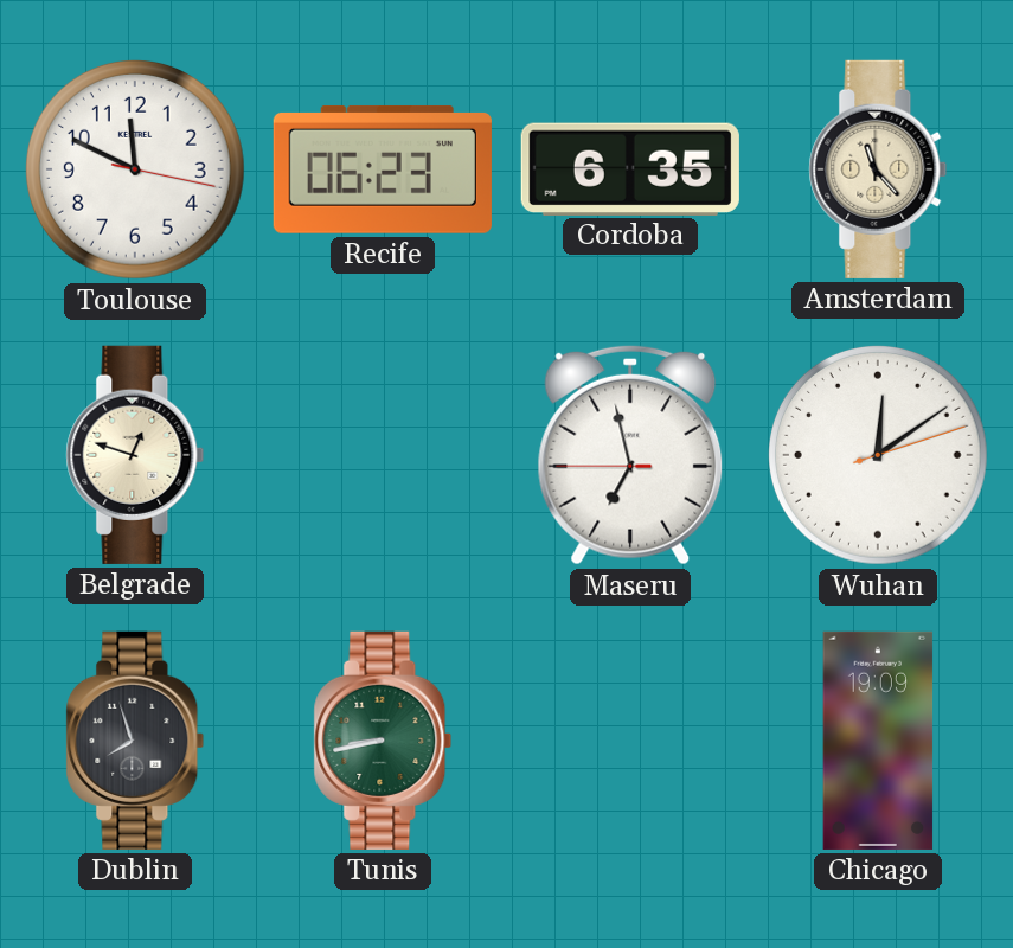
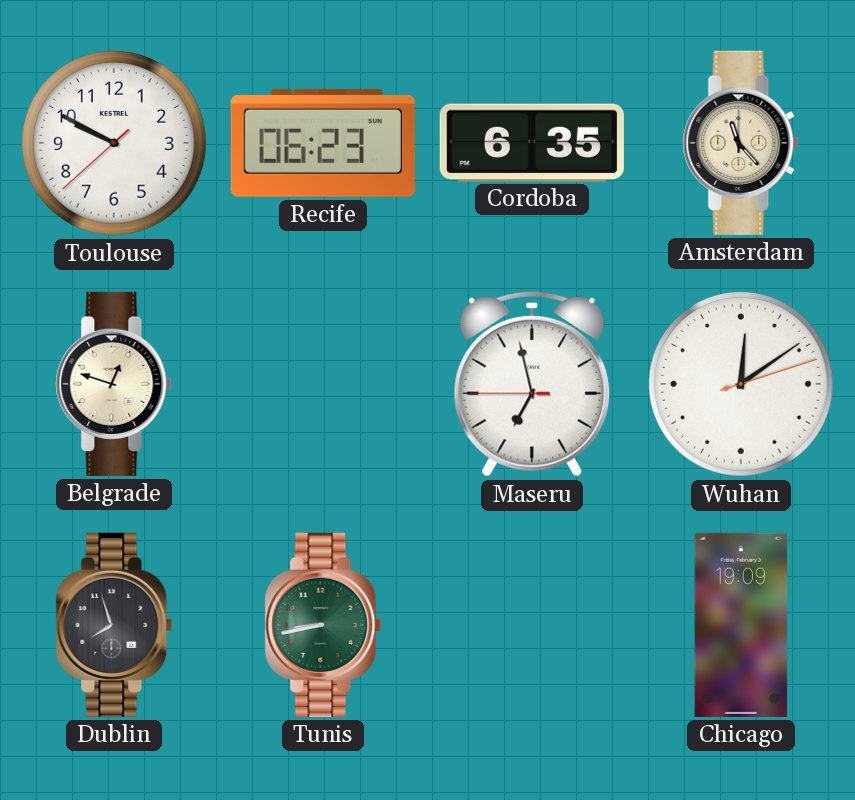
Toulouse: 11:49 -> 9:49
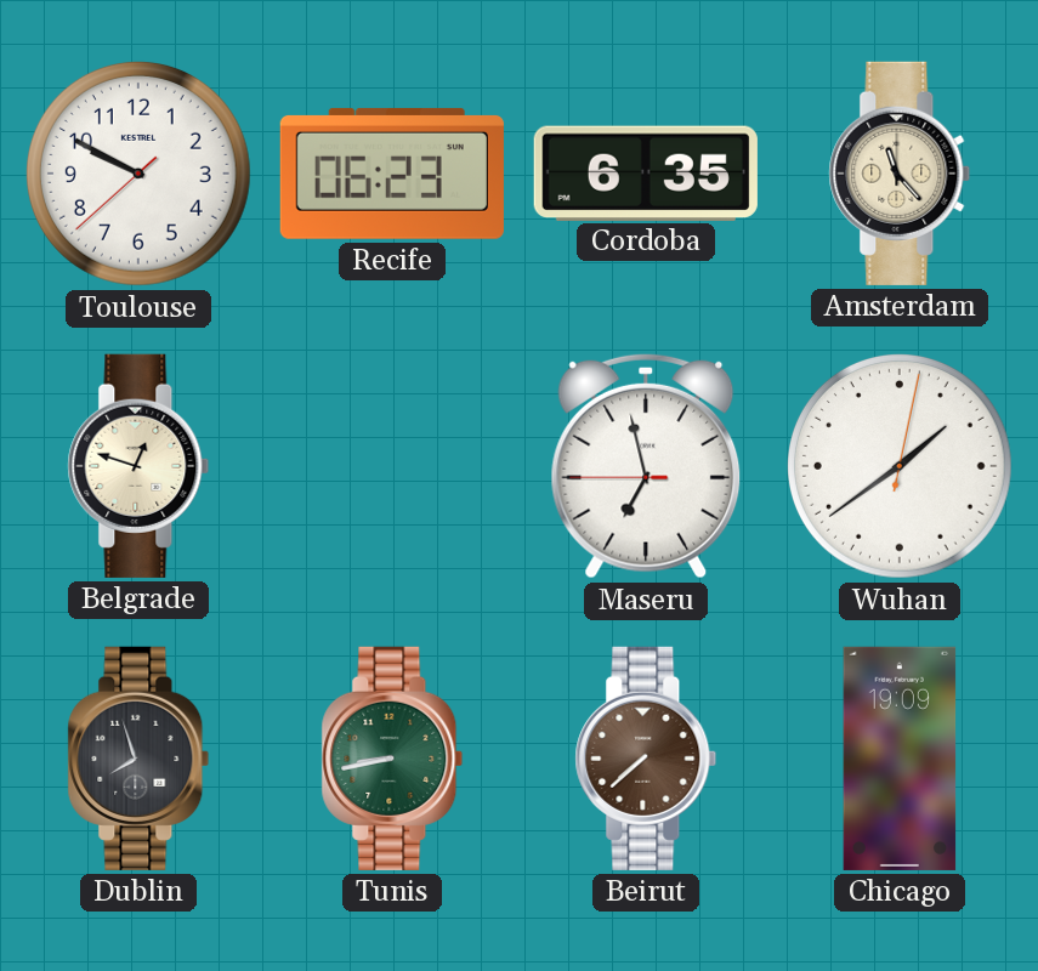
Wuhan: 12:09 -> 1:39
Beirut: none -> 7:38
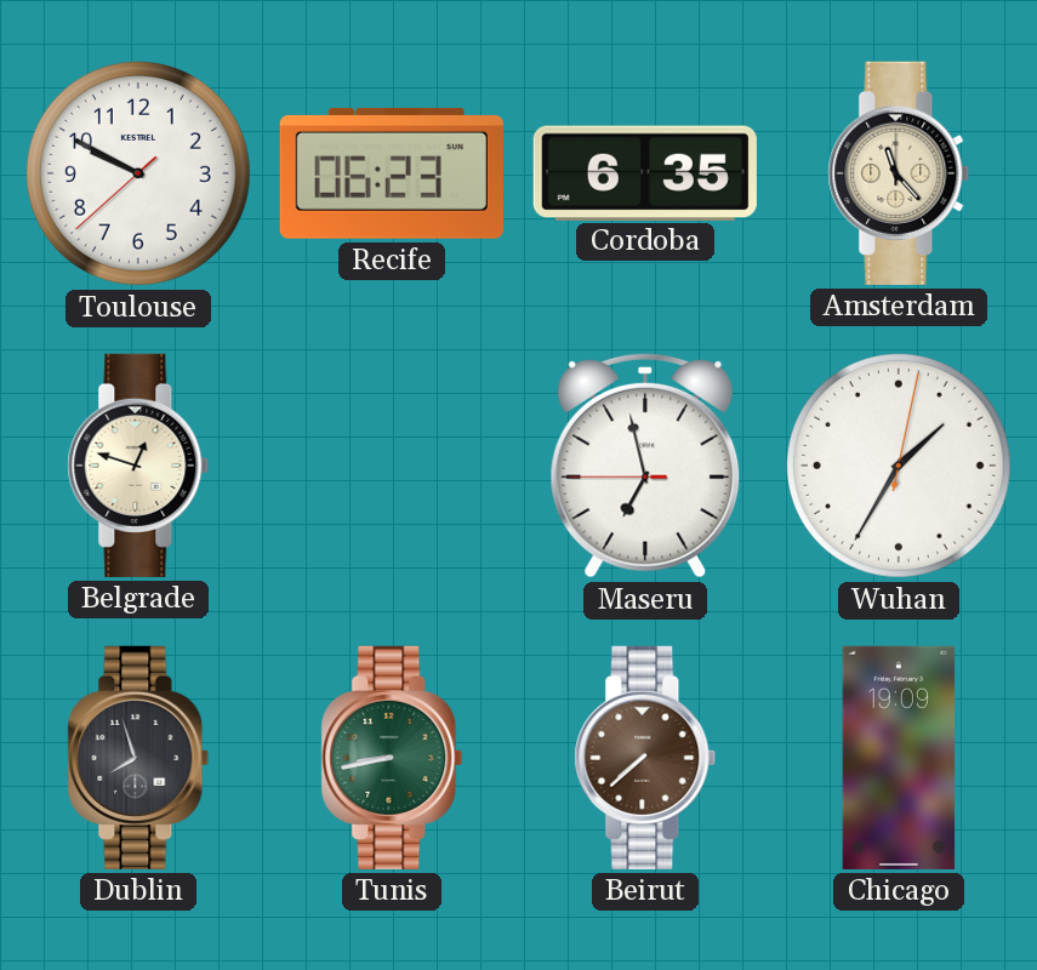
Wuhan: 1:39 -> 1:35
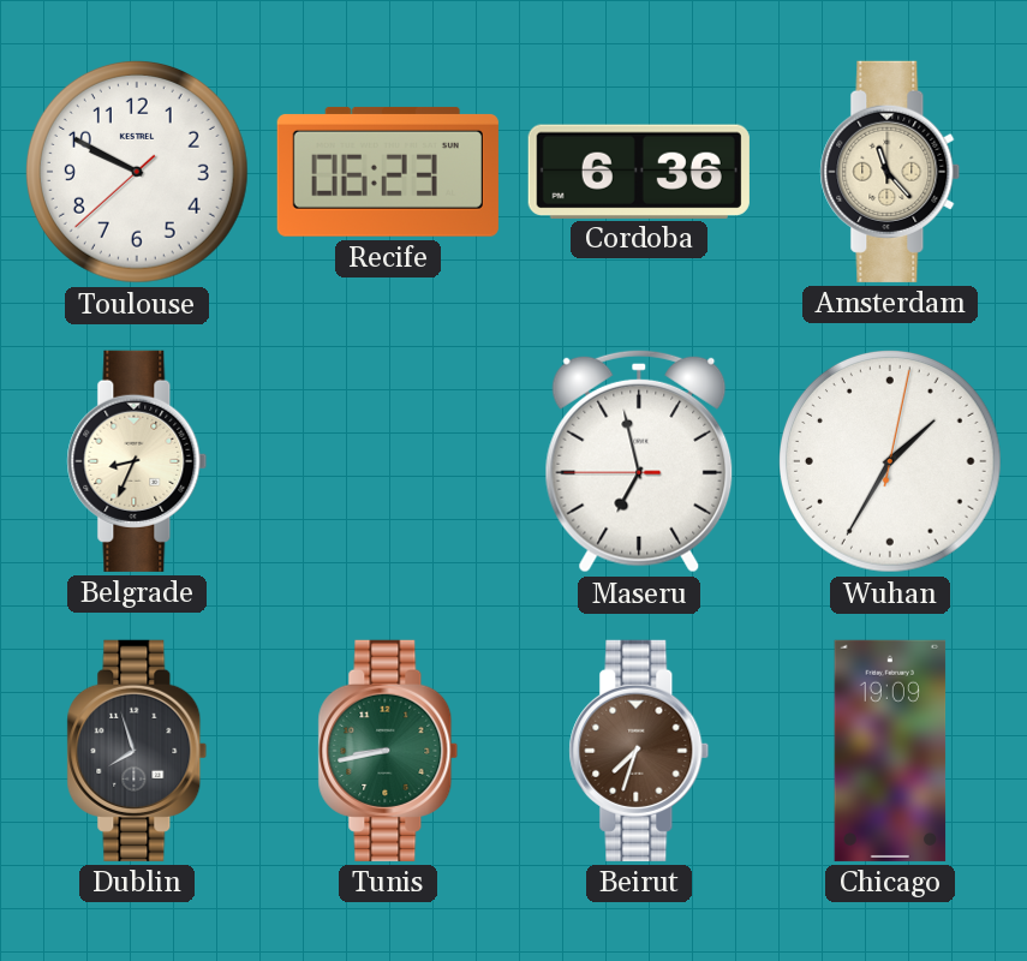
Cordoba: 6:35 -> 6:36
Belgrade: 12:48 -> 8:34
Beirut: 7:38 -> 7:33
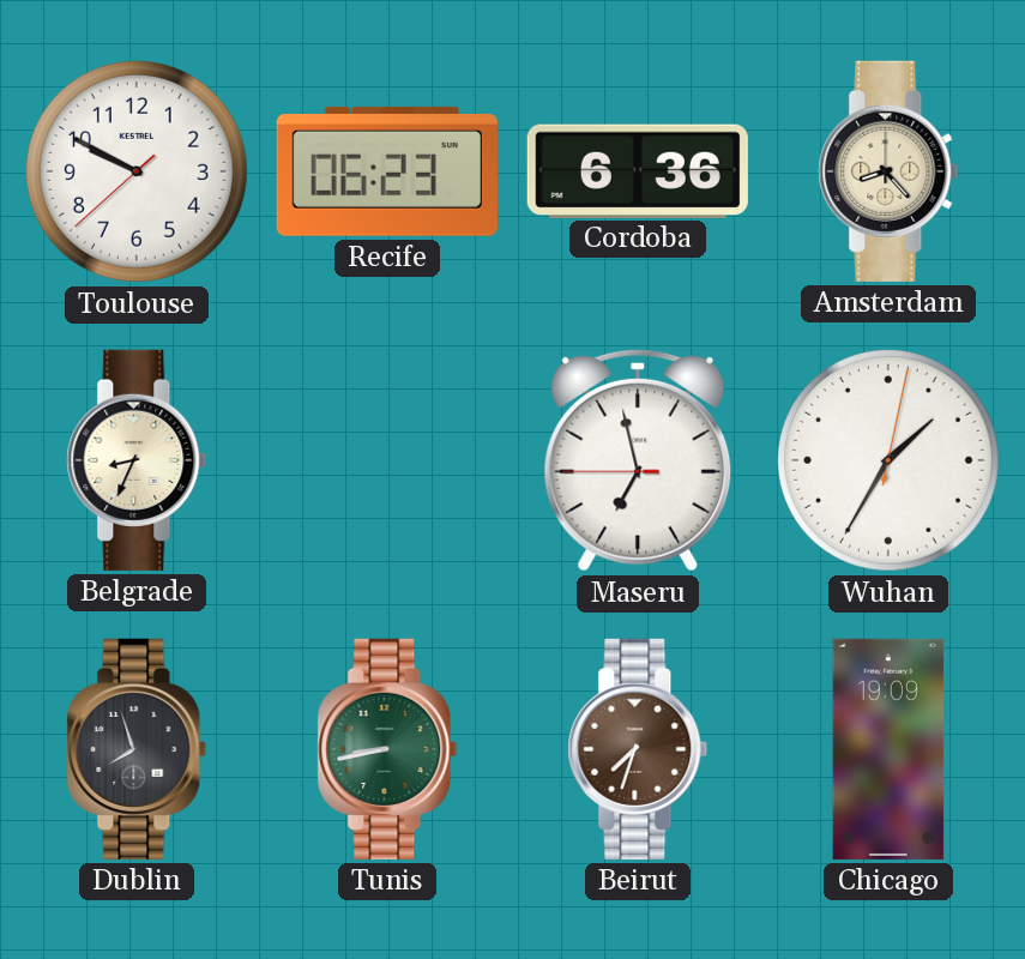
Amsterdam: 11:23 -> 8:23
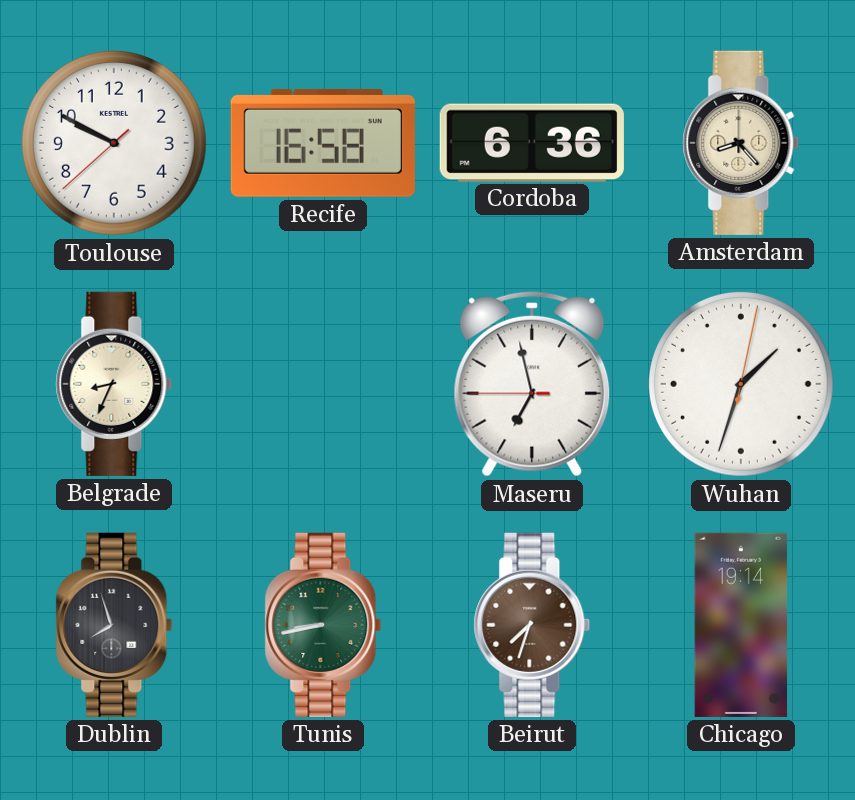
Recife: 06:23 -> 16:58
Wuhan: 1:35 -> 1:33
Chicago: 19:09 -> 19:14
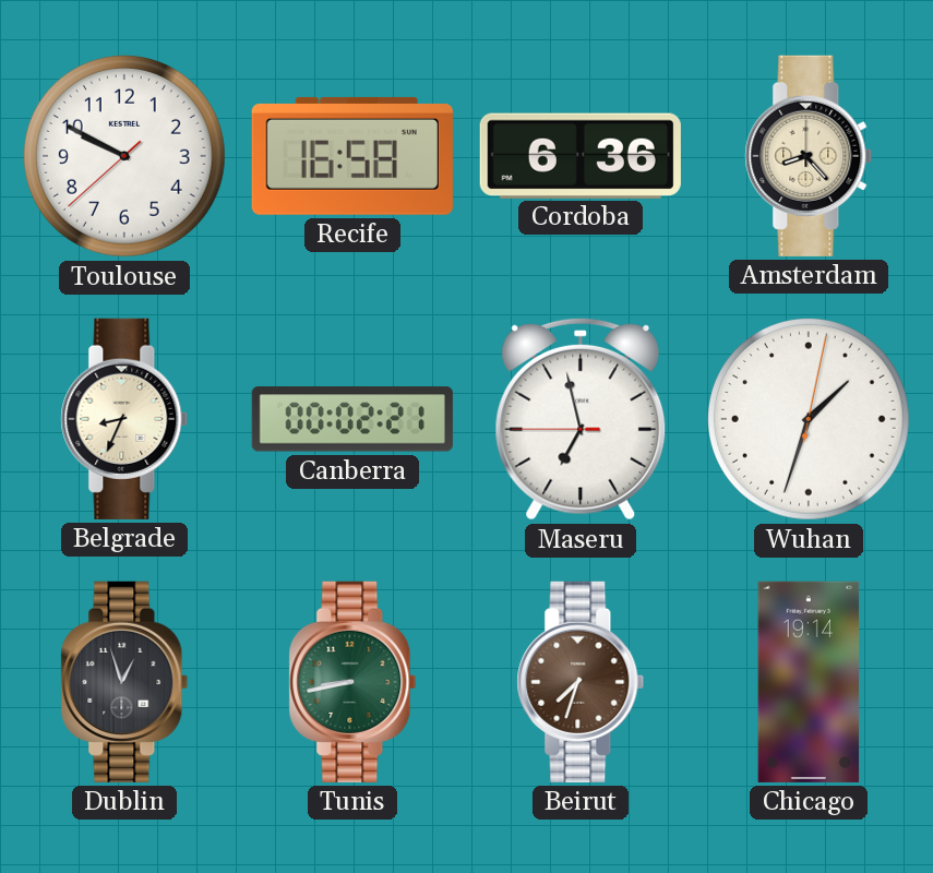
Canberra: none -> 00:02
Dublin: 7:57 -> 12:57
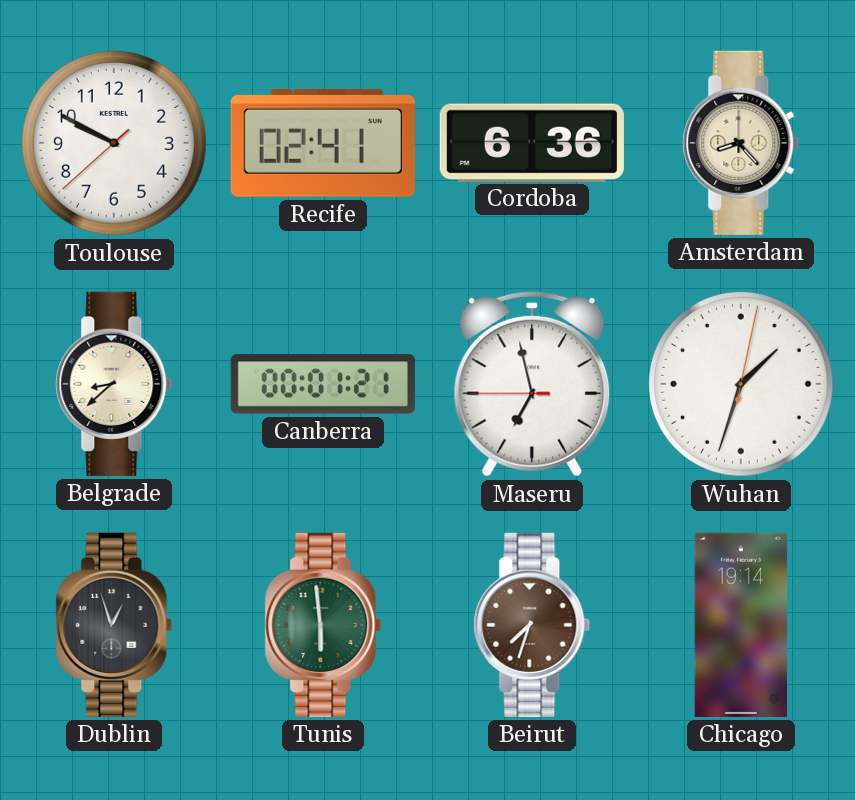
Recife: 16:58 -> 02:41
Belgrade: 8:34 -> 8:38
Canberra: 00:02 -> 00:01
Tunis: 8:43 -> 5:59
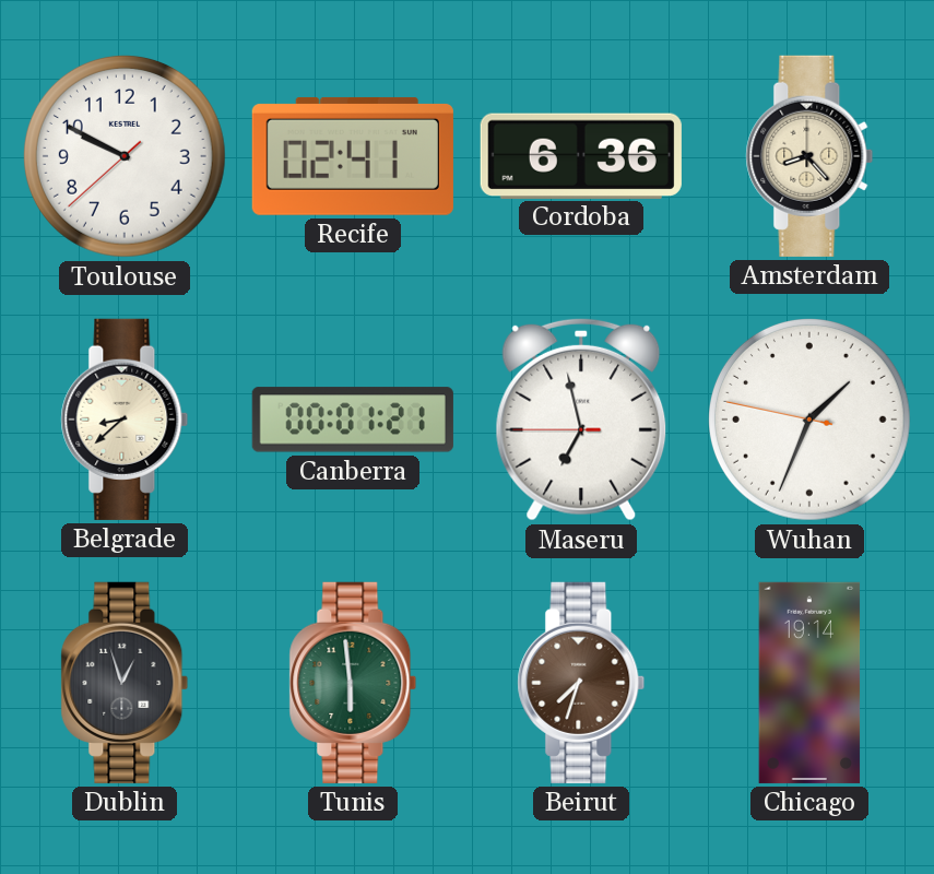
Wuhan: 1:33:02 -> 1:33:47
